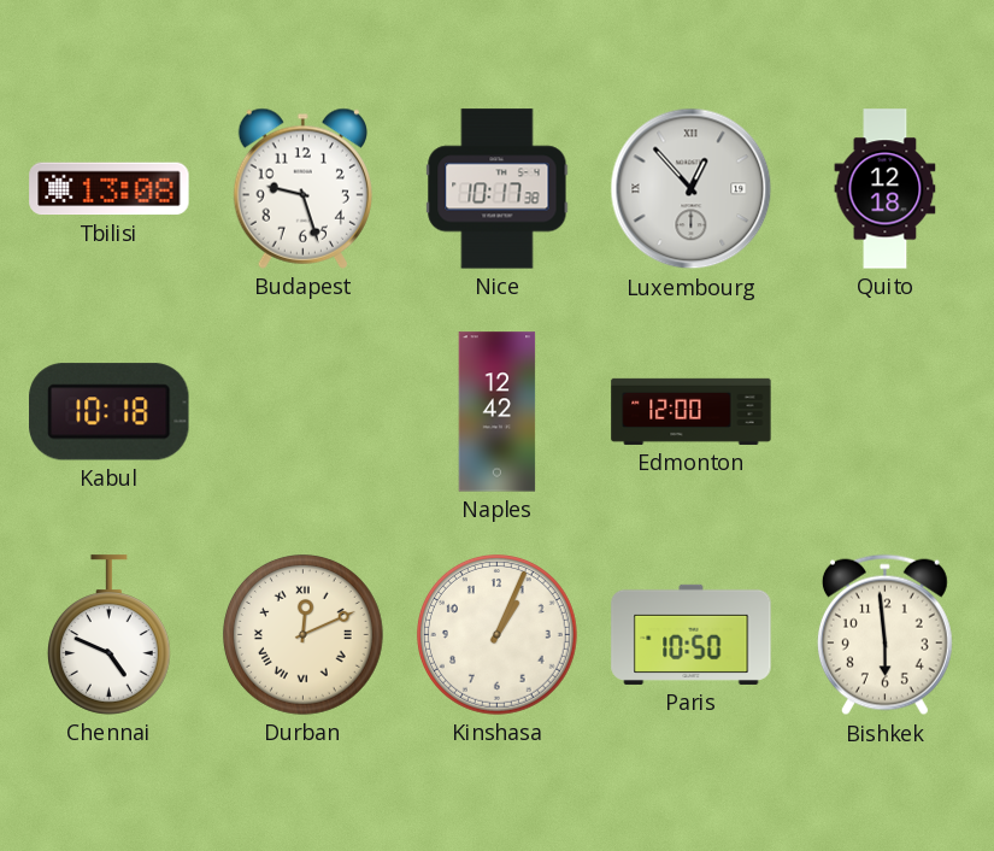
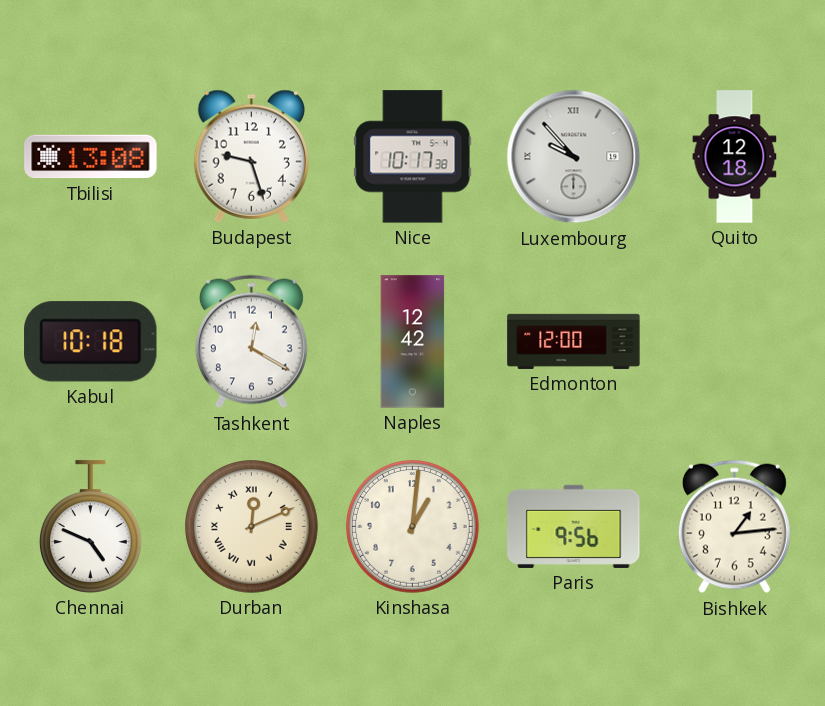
Luxembourg: 12:53 -> 9:53
Tashkent: none -> 12:20
Kinshasa: 1:04 -> 1:01
Paris: 10:50 -> 9:56
Bishkek: 5:59 -> 1:14
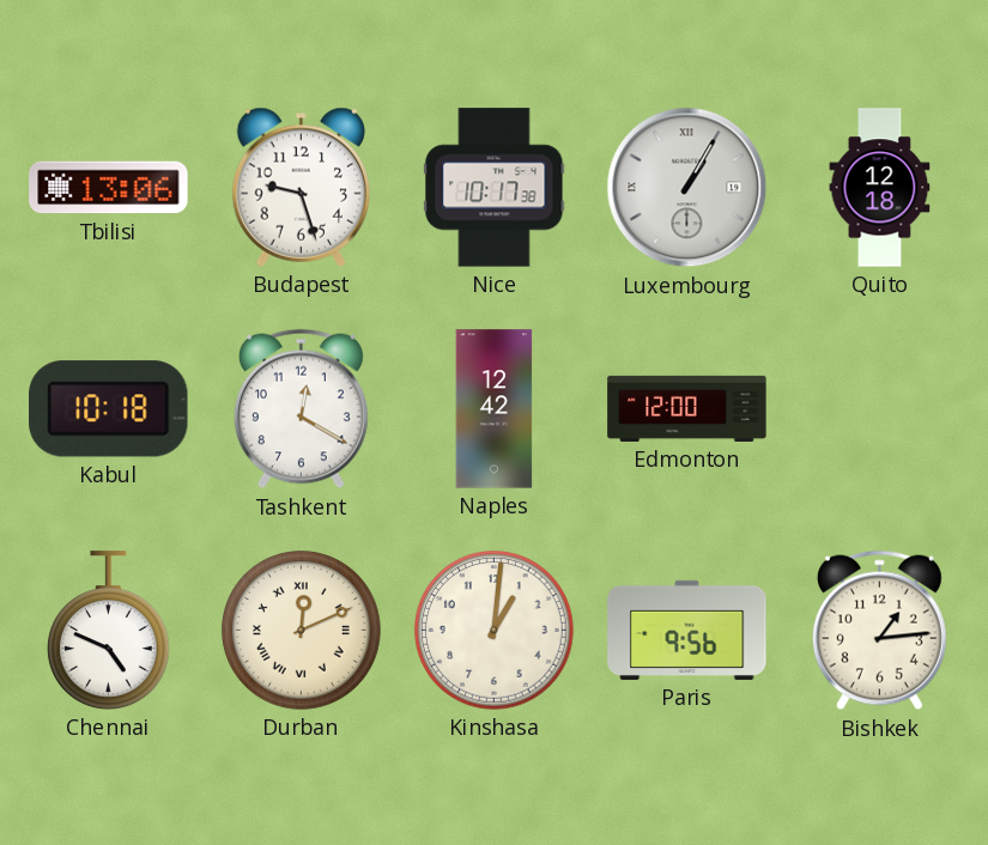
Tbilisi: 13:08 -> 13:06
Luxembourg: 9:53 -> 1:05
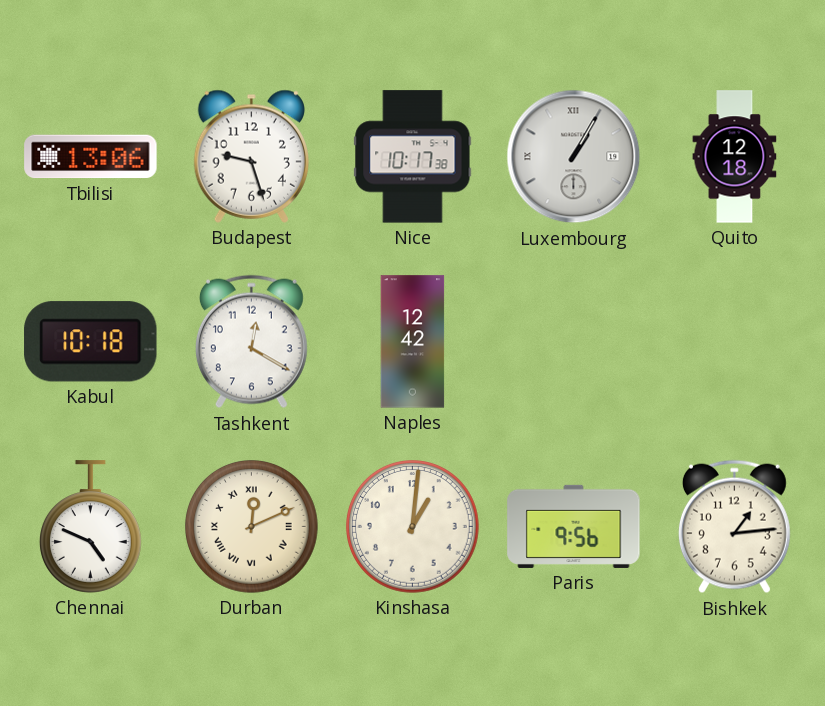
Edmonton: 12:00 -> none
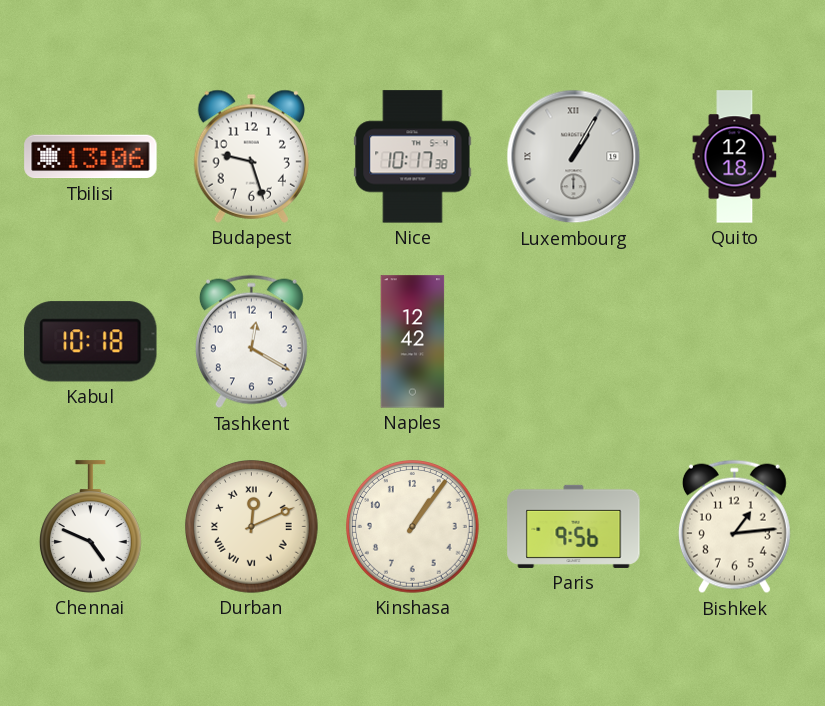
Kinshasa: 1:01 -> 1:06
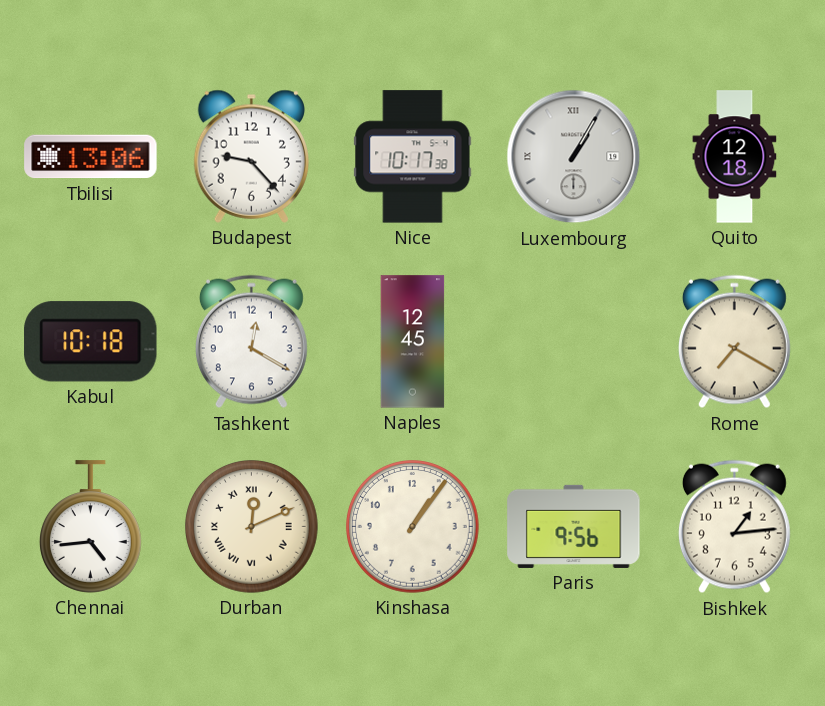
Budapest: 9:27 -> 9:23
Naples: 12:42 -> 12:45
Rome: none -> 7:20
Chennai: 4:49 -> 4:44
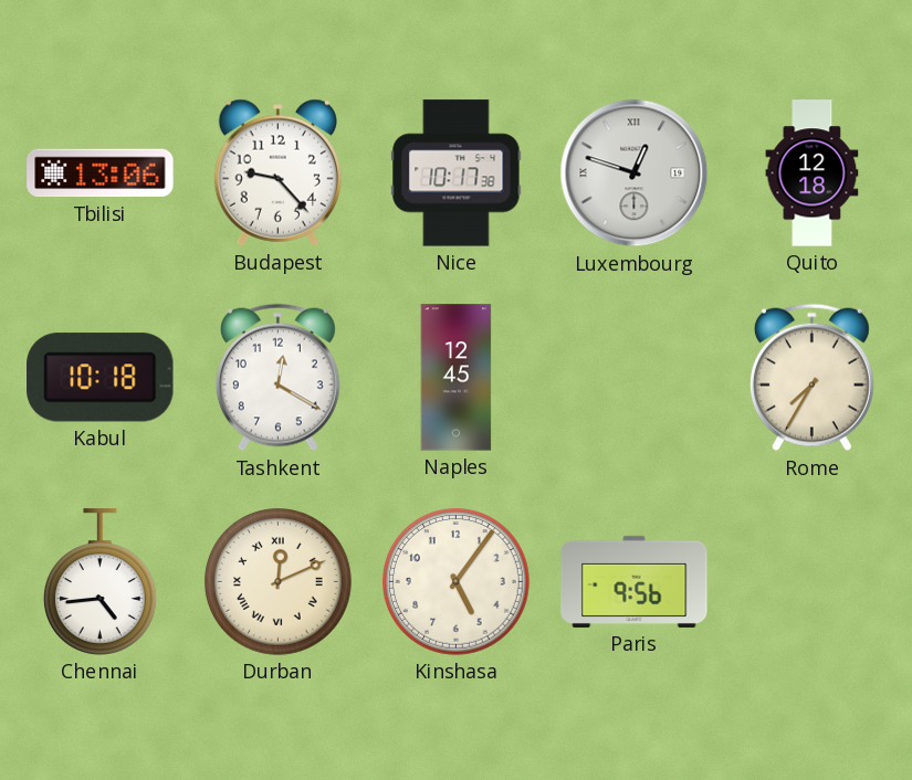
Luxembourg: 1:05 -> 12:48
Rome: 7:20 -> 7:35
Kinshasa: 1:06 -> 5:06
Bishkek: 1:14 -> none
